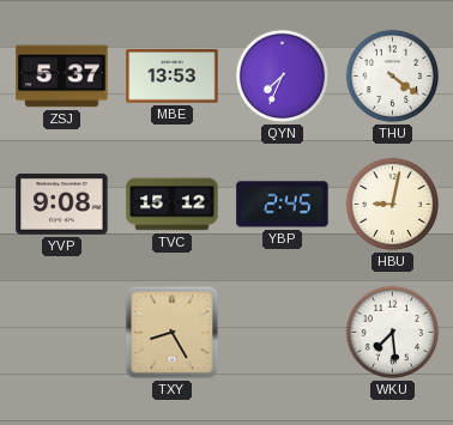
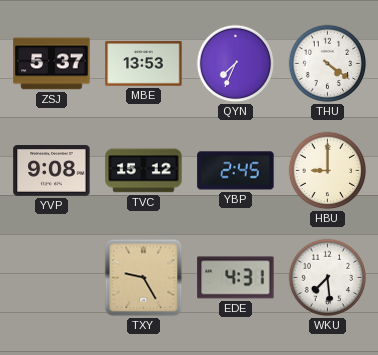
HBU: 9:02 -> 9:00
TXY: 8:25 -> 9:25
EDE: none -> 4:31
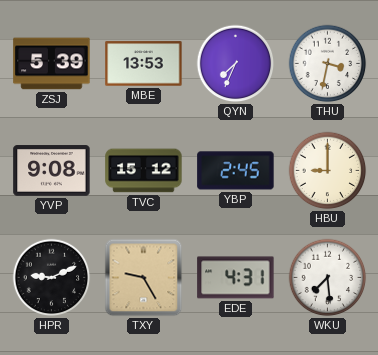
ZSJ: 5:37 -> 5:39
THU: 4:21 -> 3:32
HPR: none -> 9:11
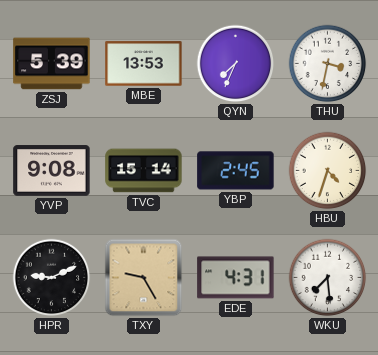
TVC: 15:12 -> 15:14
HBU: 9:00 -> 4:33
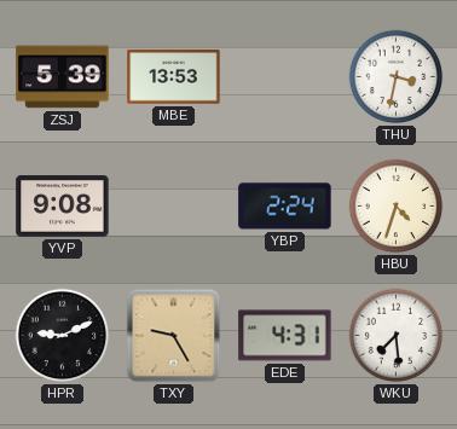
QYN: 7:34 -> none
TVC: 15:14 -> none
YBP: 2:45 -> 2:24
